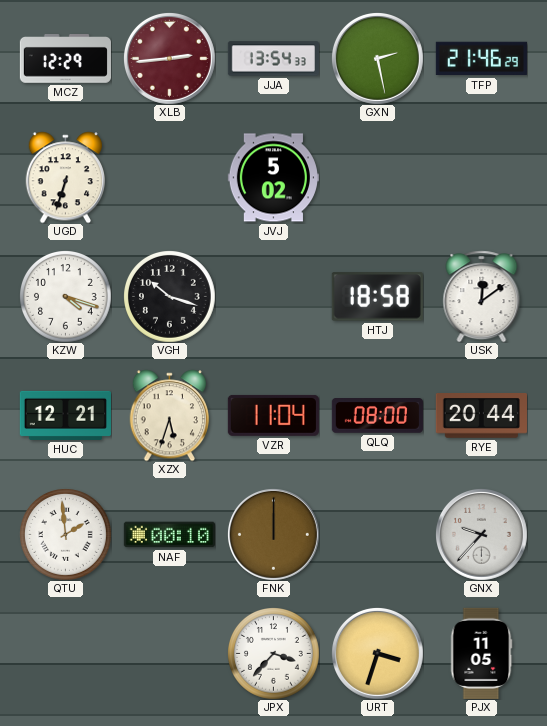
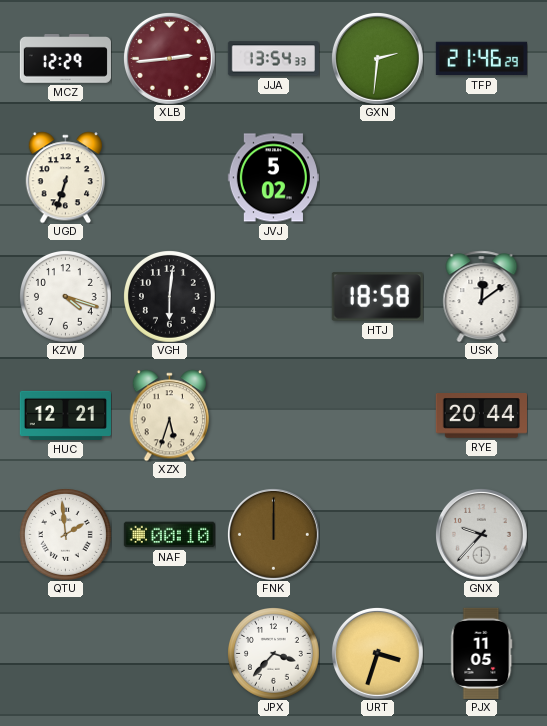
GXN: 2:28 -> 2:31
VGH: 10:18 -> 6:01
VZR: 11:04 -> none
QLQ: 08:00 -> none
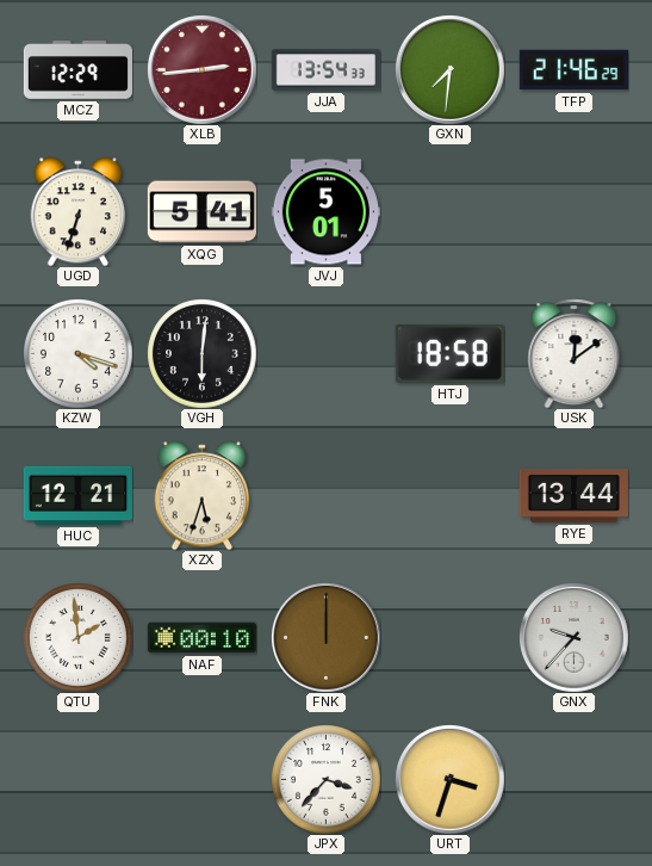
GXN: 2:31 -> 7:31
XQG: none -> 5:41
JVJ: 5:02 -> 5:01
RYE: 20:44 -> 13:44
PJX: 11:05 -> none
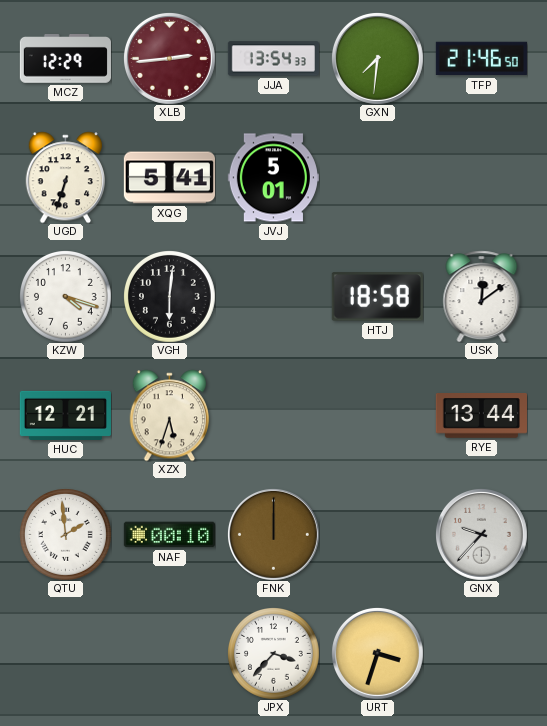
TFP: 21:46:29 -> 21:46:50
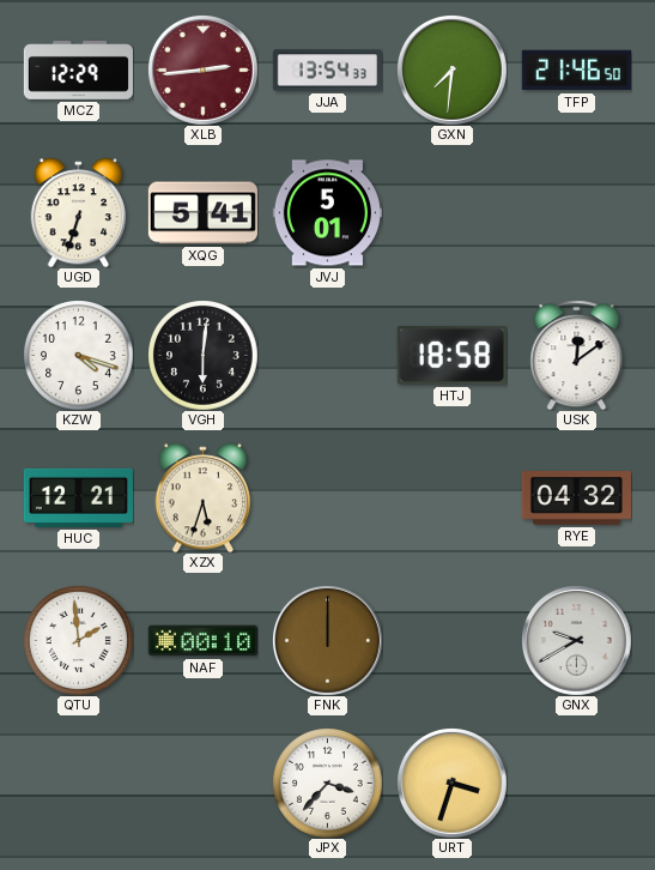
RYE: 13:44 -> 04:32
GNX: 9:37 -> 9:40
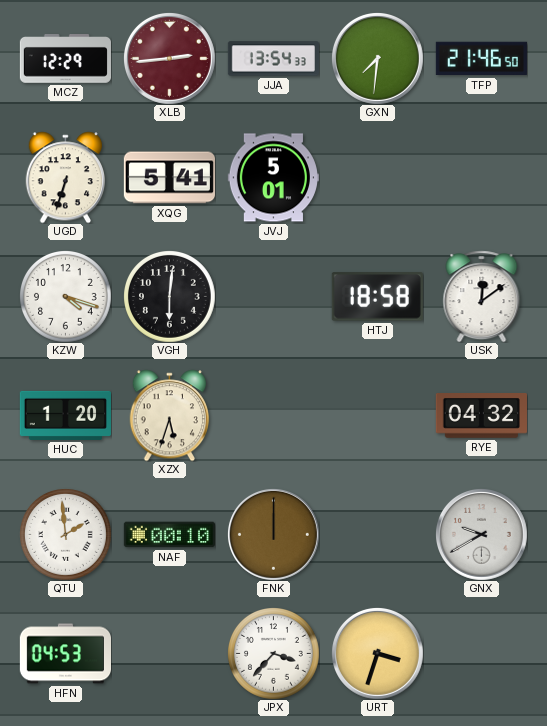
HUC: 12:21 -> 1:20
HFN: none -> 04:53
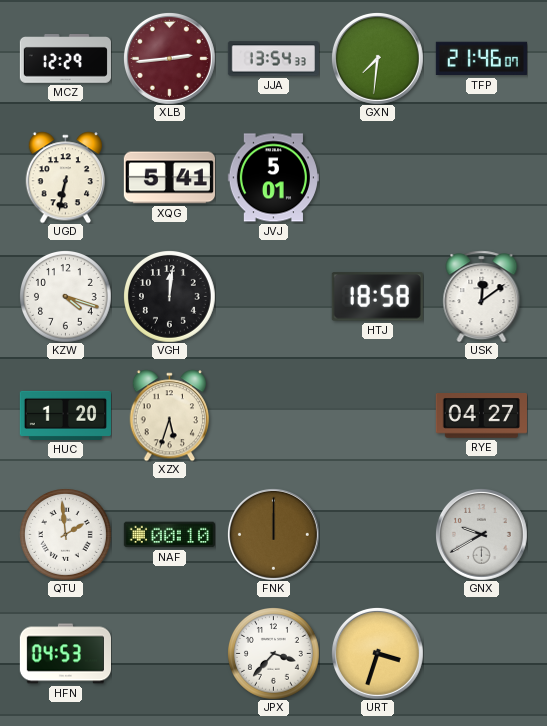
TFP: 21:46:50 -> 21:46:07
UGD: 6:33 -> 6:32
VGH: 6:01 -> 12:01
RYE: 04:32 -> 04:27
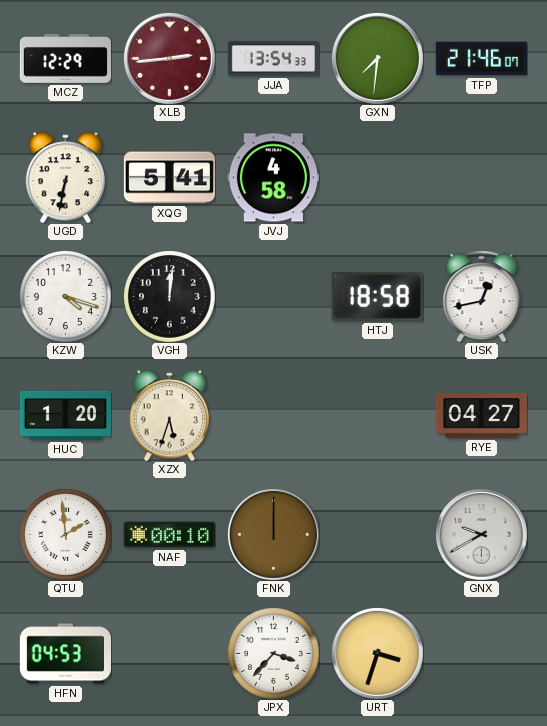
JVJ: 5:01 -> 4:58
USK: 12:09 -> 12:43
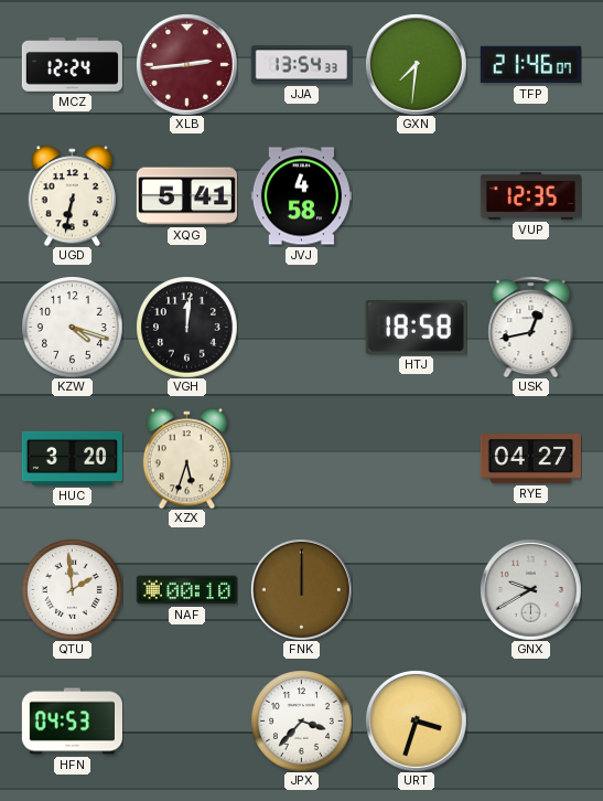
MCZ: 12:29 -> 12:24
VUP: none -> 12:35
HUC: 1:20 -> 3:20
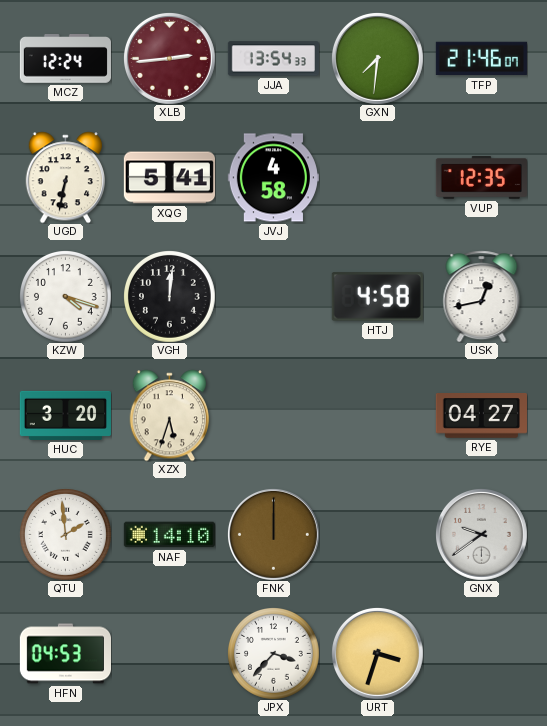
HTJ: 18:58 -> 4:58
NAF: 00:10 -> 14:10
GNX: 9:40 -> 9:39
